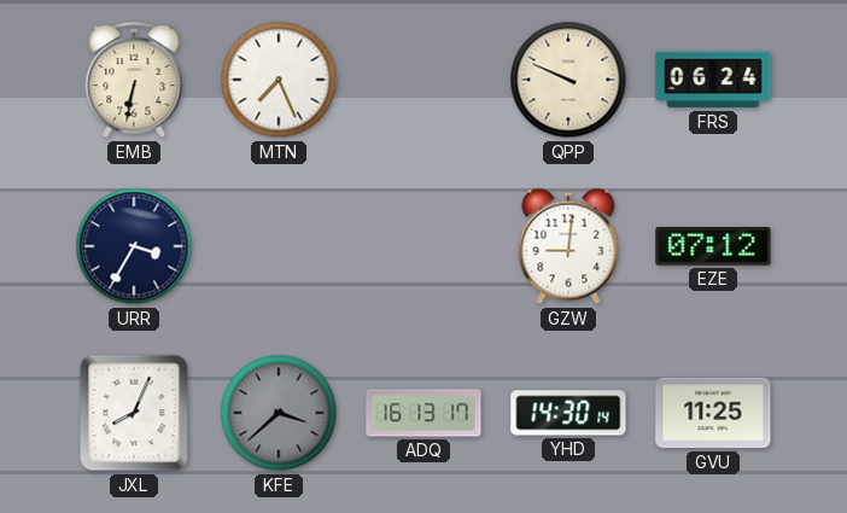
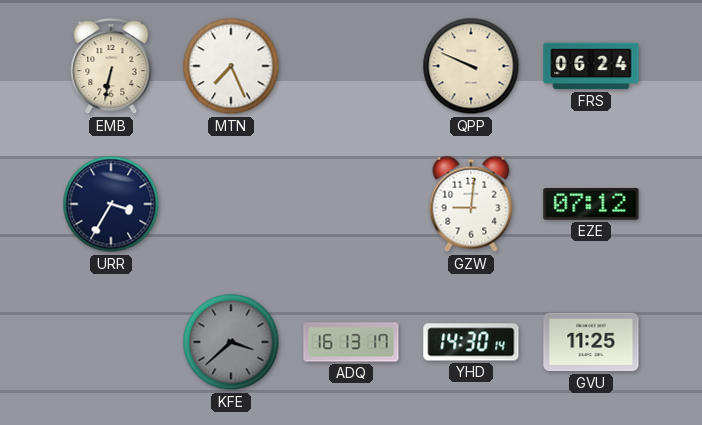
JXL: 8:04 -> none
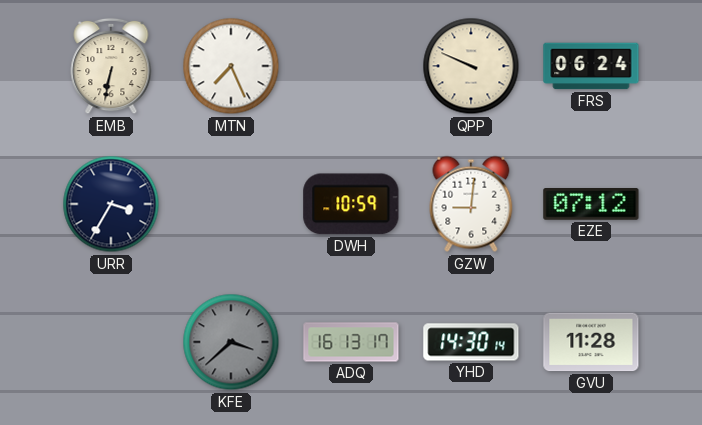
DWH: none -> 10:59
GVU: 11:25 -> 11:28
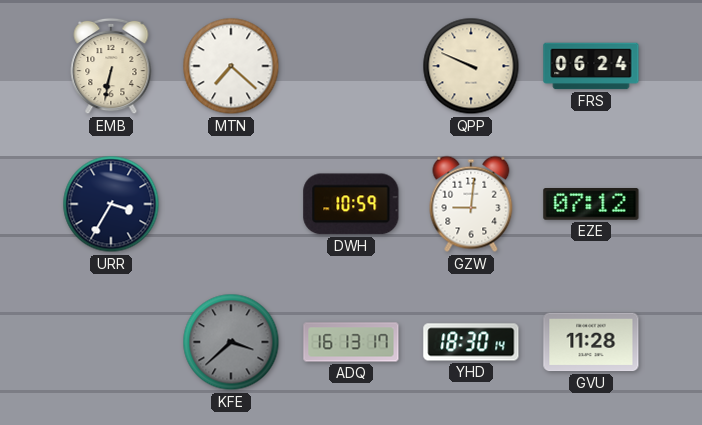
MTN: 7:26 -> 7:22
YHD: 14:30 -> 18:30
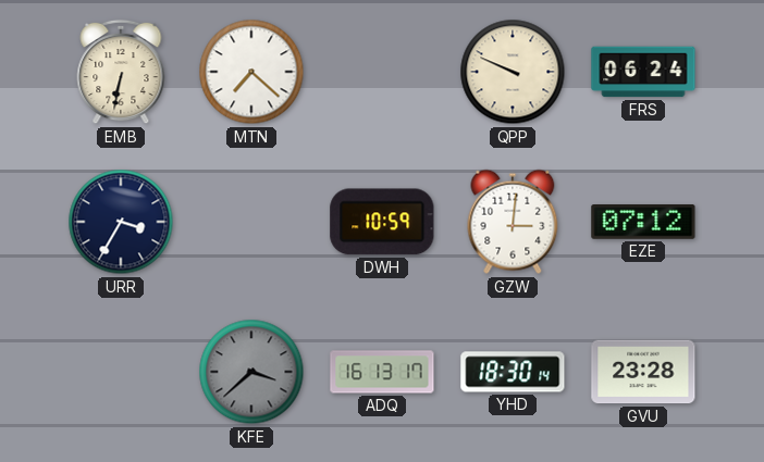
GZW: 9:01 -> 3:01
GVU: 11:28 -> 23:28
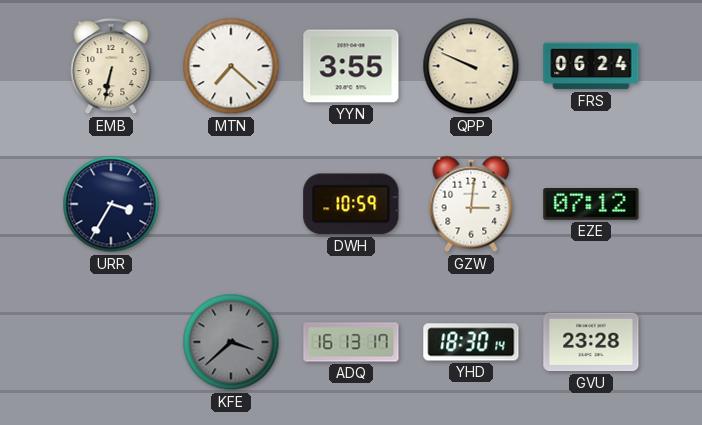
YYN: none -> 3:55
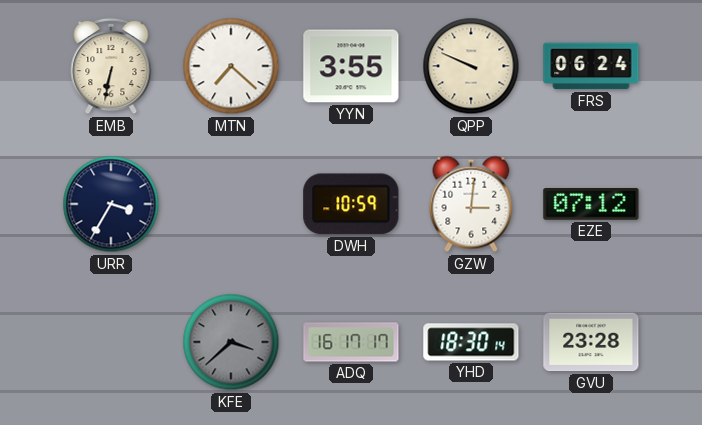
ADQ: 16:13 -> 16:17
